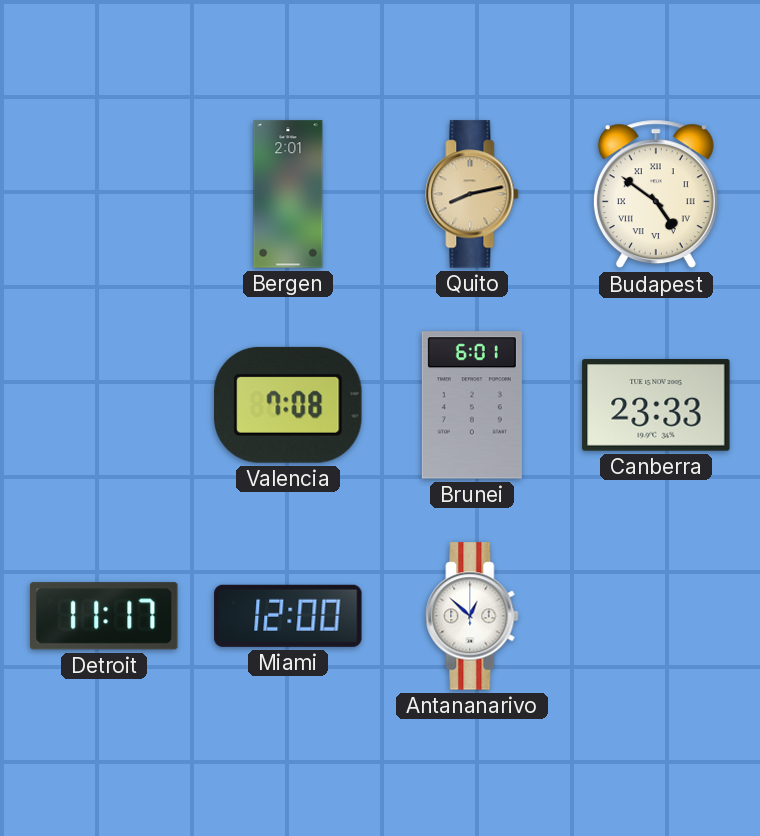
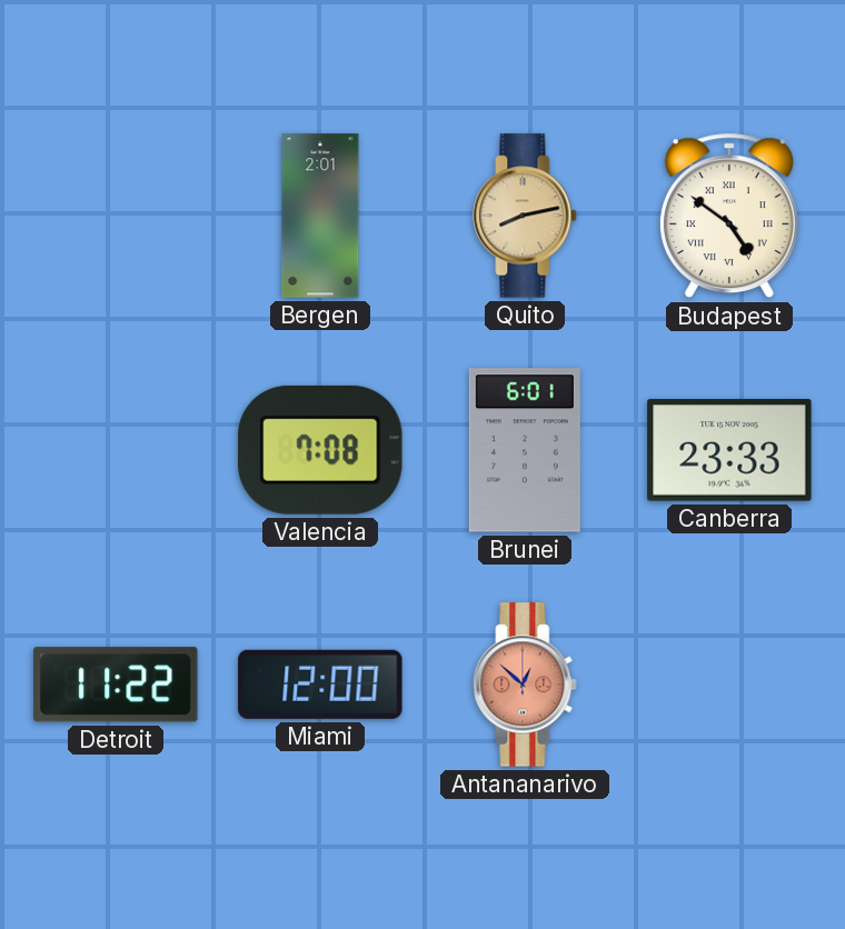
Detroit: 11:17 -> 11:22
Antananarivo dial: white -> salmon
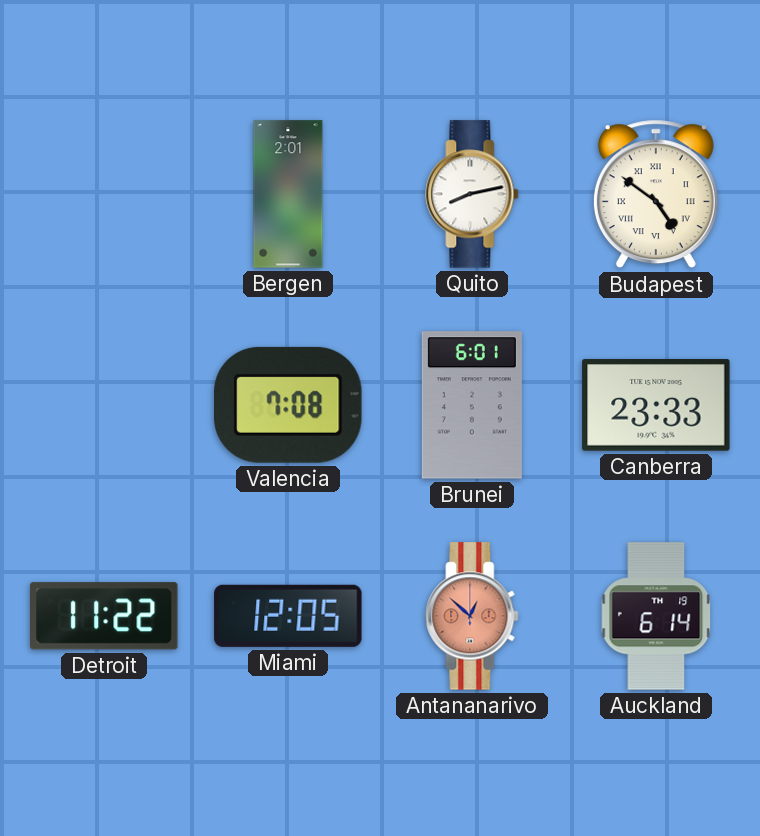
Quito dial: champagne -> white
Miami: 12:00 -> 12:05
Auckland: none -> 6:14
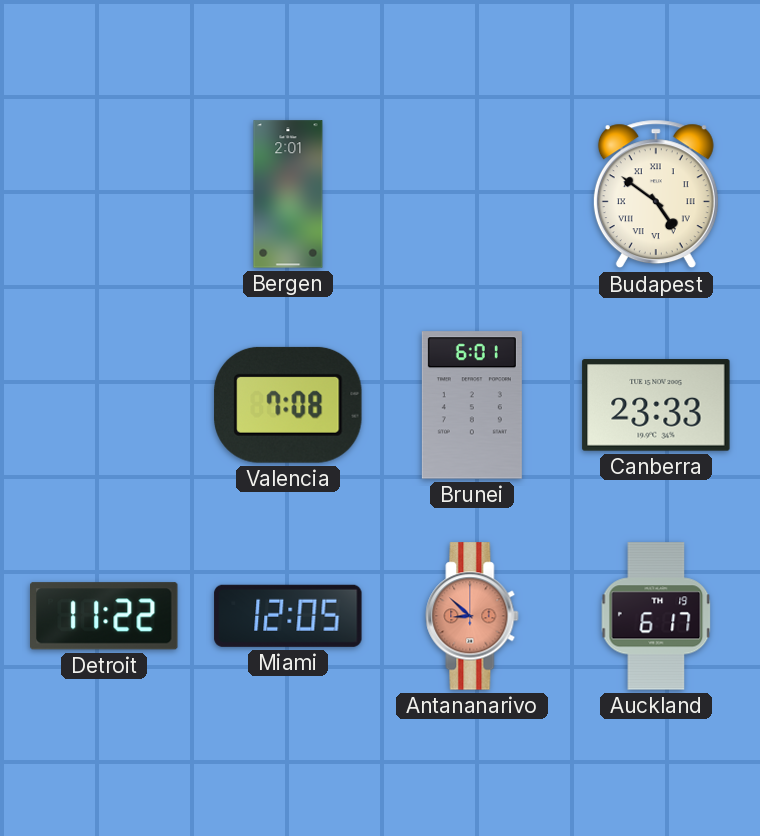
Quito: 8:13 -> none
Antananarivo: 12:52 -> 8:52
Auckland: 6:14 -> 6:17
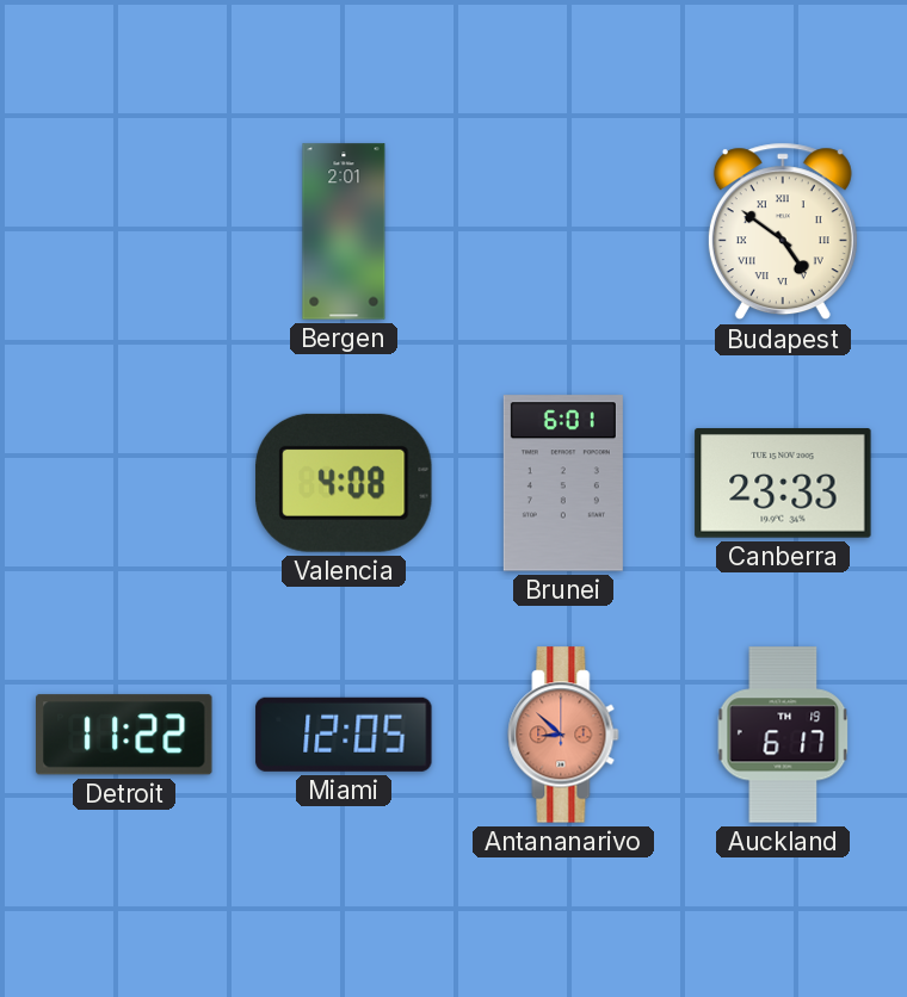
Valencia: 7:08 -> 4:08
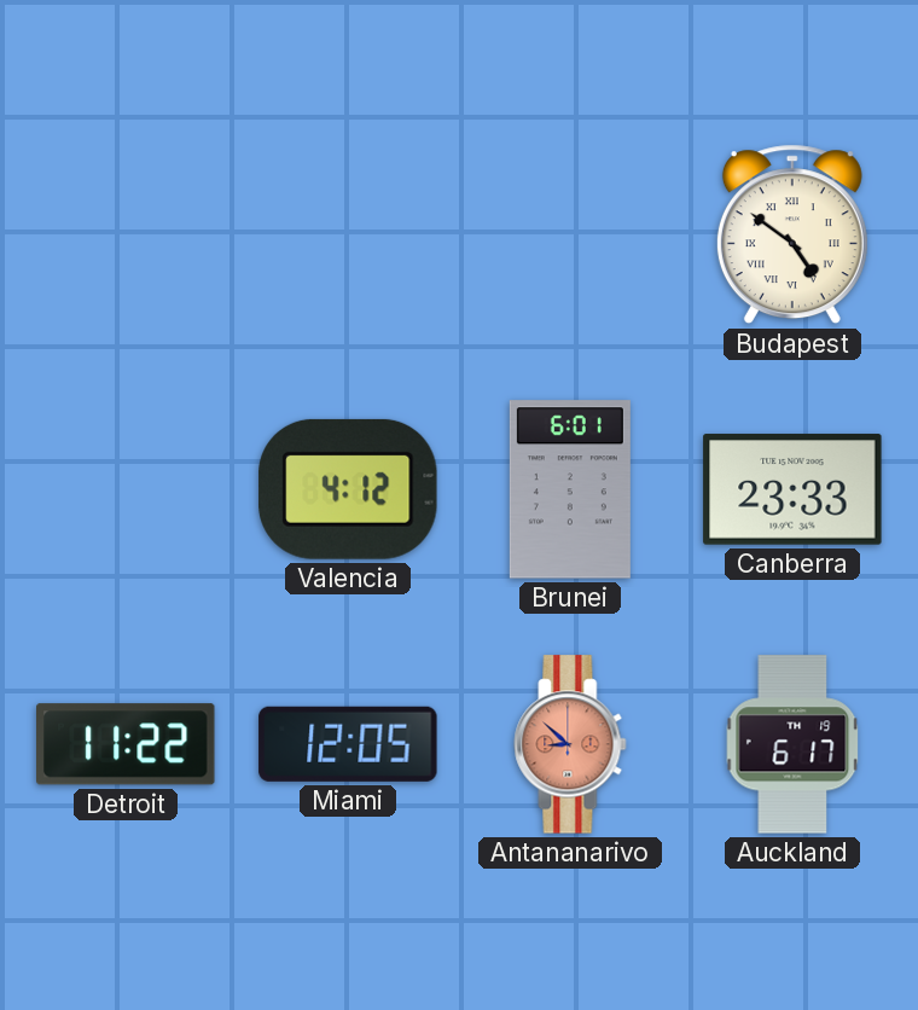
Bergen: 2:01 -> none
Valencia: 4:08 -> 4:12
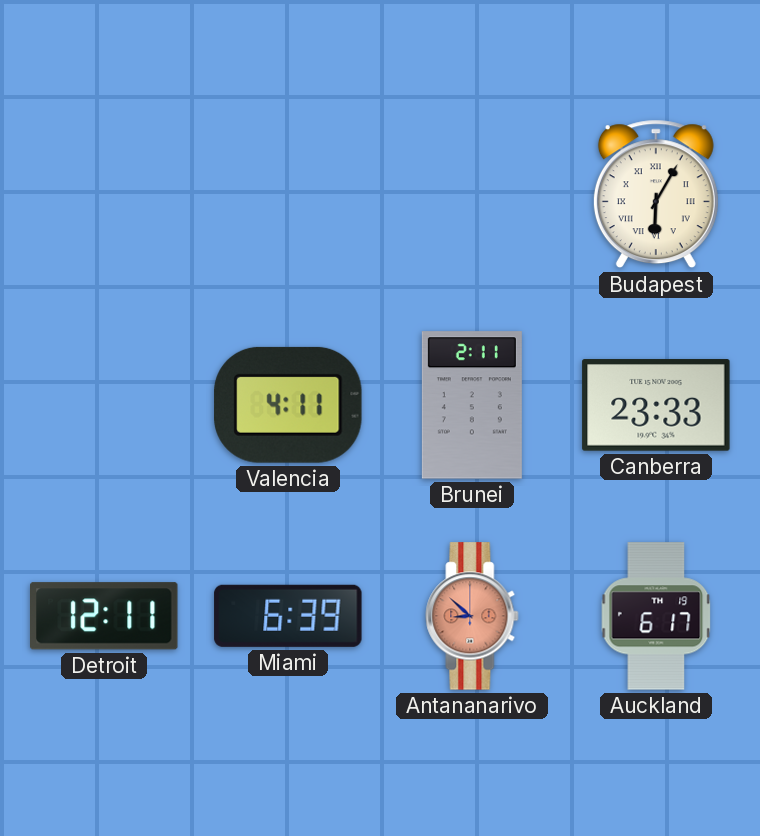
Budapest: 4:51 -> 6:05
Valencia: 4:12 -> 4:11
Brunei: 6:01 -> 2:11
Detroit: 11:22 -> 12:11
Miami: 12:05 -> 6:39
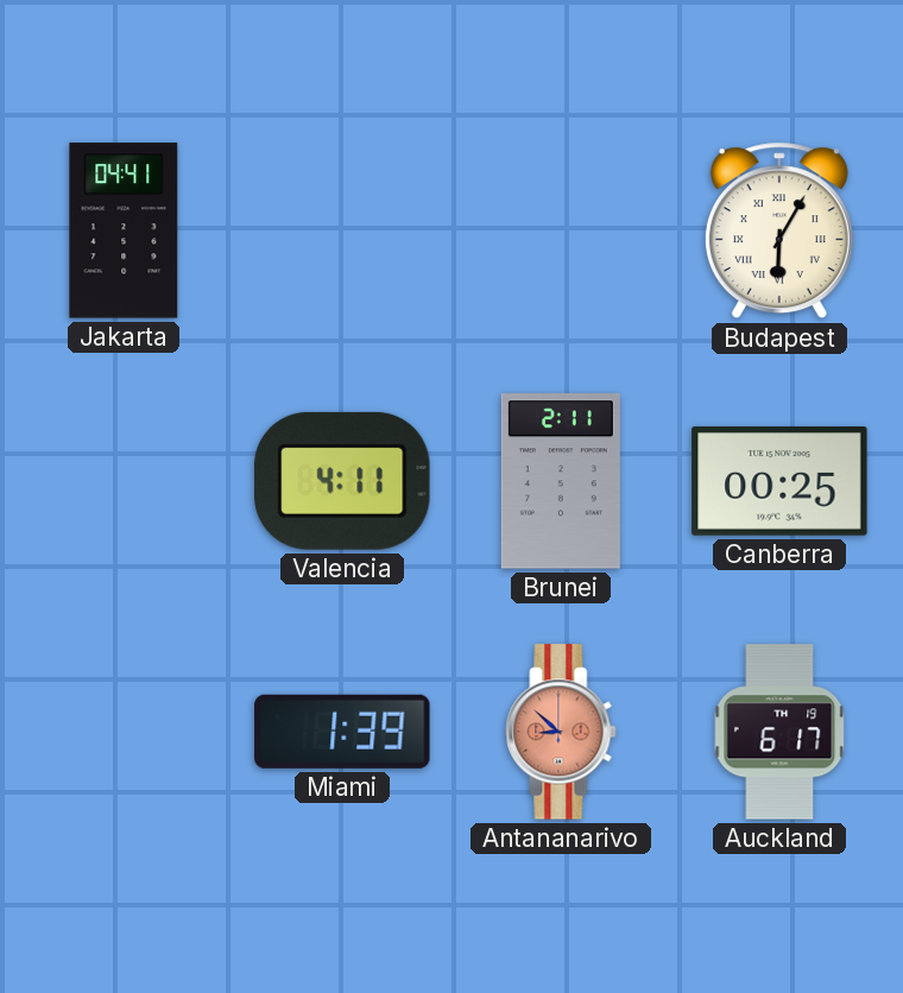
Jakarta: none -> 04:41
Canberra: 23:33 -> 00:25
Detroit: 12:11 -> none
Miami: 6:39 -> 1:39
